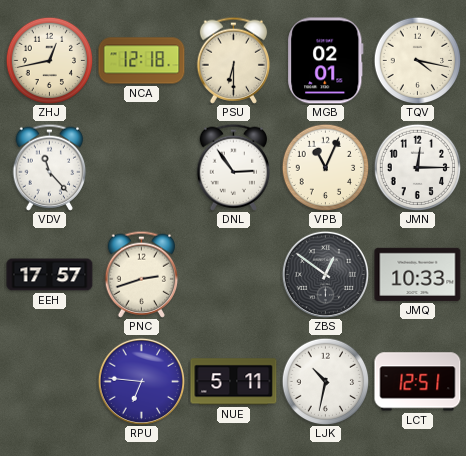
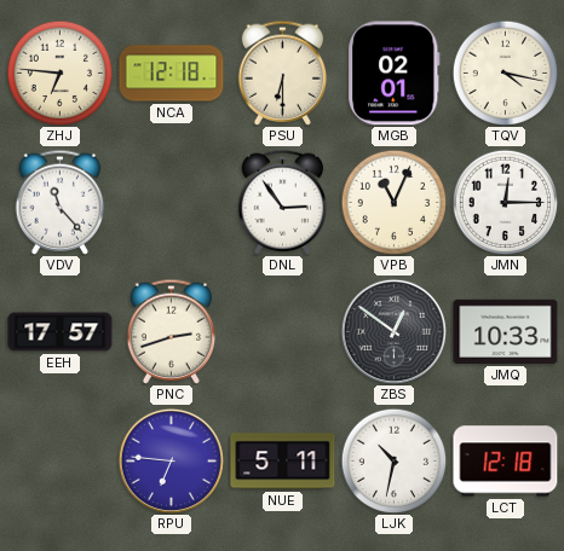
ZHJ: 12:43 -> 6:46
LCT: 12:51 -> 12:18
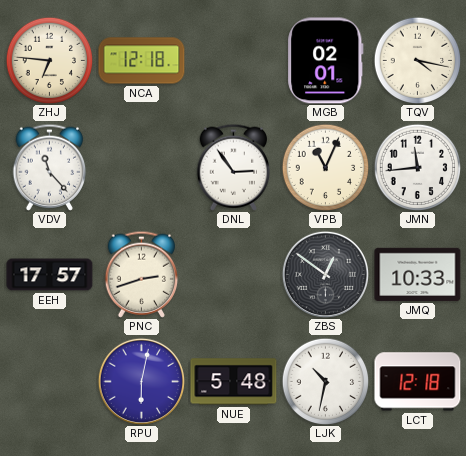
PSU: 6:30 -> none
JMN: 12:15 -> 11:44
RPU: 6:46 -> 6:02
NUE: 5:11 -> 5:48
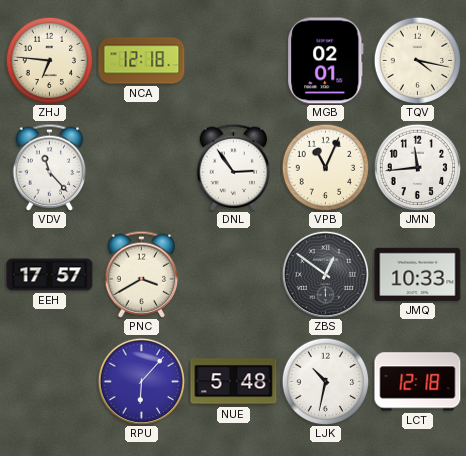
PNC: 2:42 -> 3:40
RPU: 6:02 -> 6:07
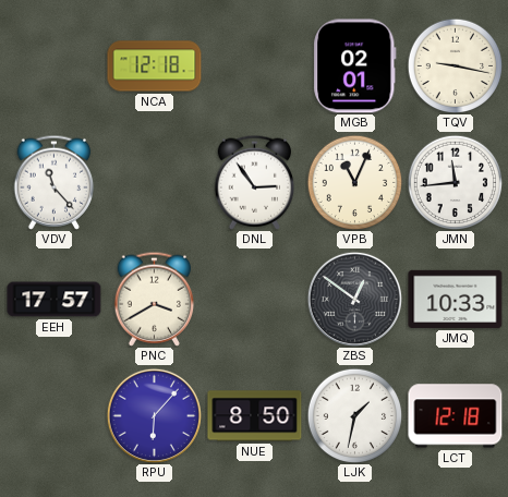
ZHJ: 6:46 -> none
TQV: 4:17 -> 9:17
NUE: 5:48 -> 8:50
LJK: 10:32 -> 1:32
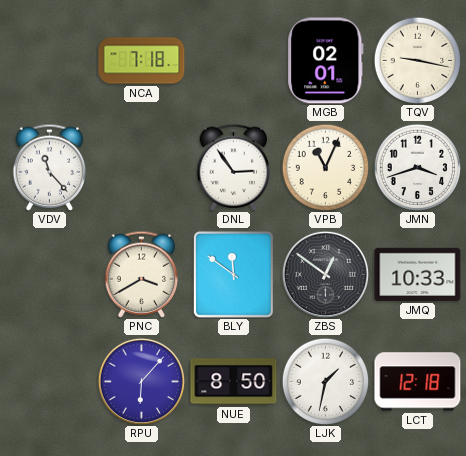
NCA: 12:18 -> 7:18
JMN: 11:44 -> 3:42
EEH: 17:57 -> none
BLY: none -> 11:51
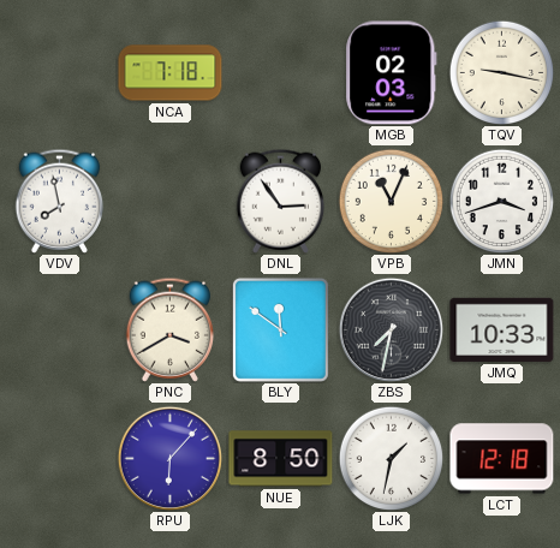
MGB: 02:01 -> 02:03
VDV: 11:23 -> 7:58
ZBS: 12:51 -> 7:32
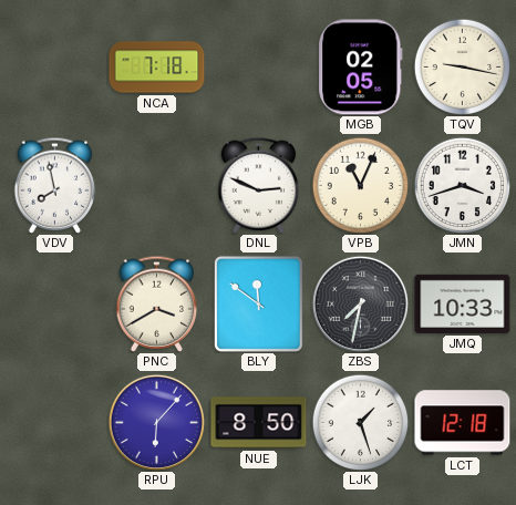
MGB: 02:03 -> 02:05
DNL: 2:54 -> 2:49
LJK: 1:32 -> 1:27
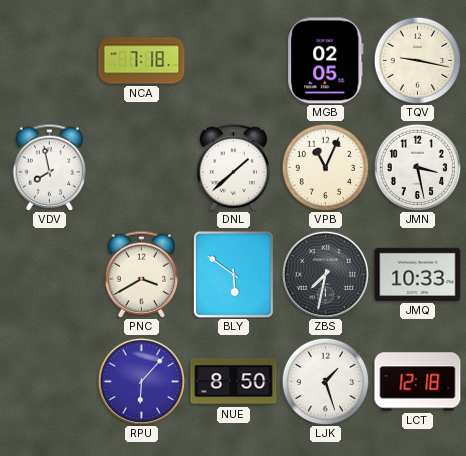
DNL: 2:49 -> 1:38
JMN: 3:42 -> 3:28
BLY: 11:51 -> 5:51
